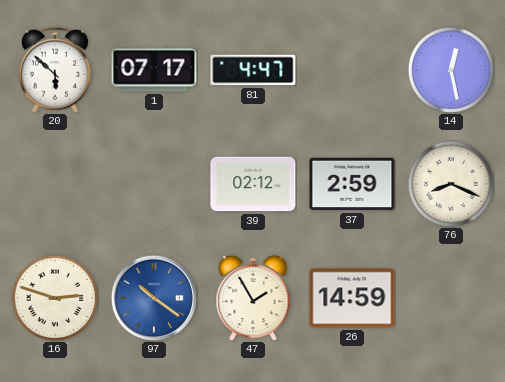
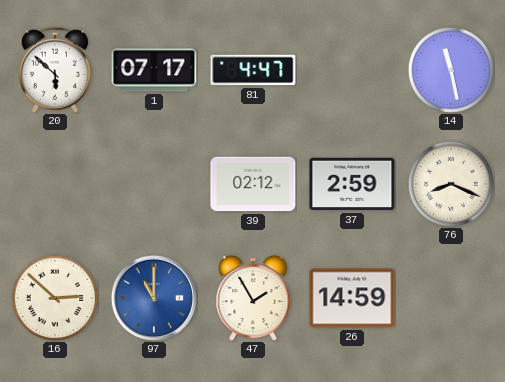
14: 12:28 -> 11:28
16: 2:48 -> 2:52
97: 10:21 -> 11:00
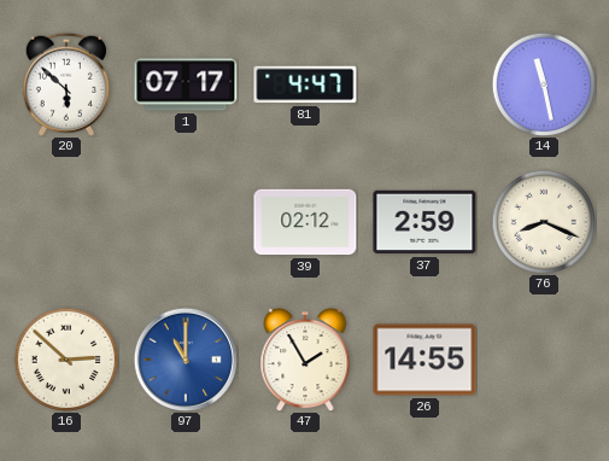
26: 14:59 -> 14:55
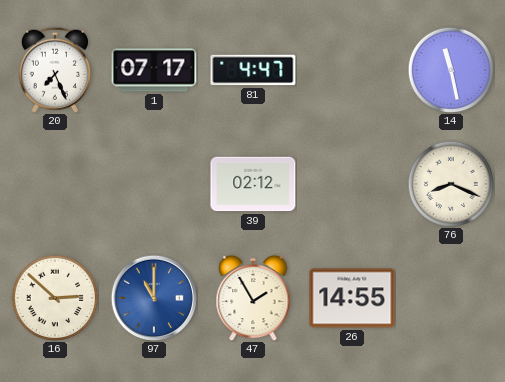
20: 5:52 -> 7:26
37: 2:59 -> none
